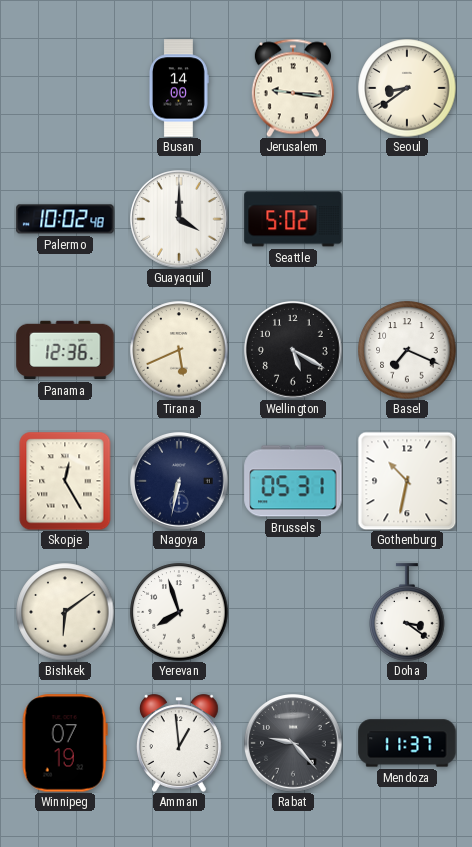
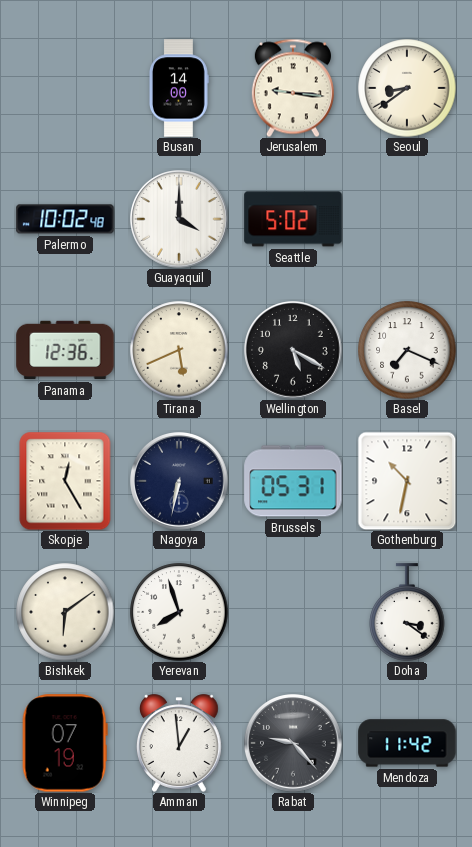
Mendoza: 11:37 -> 11:42
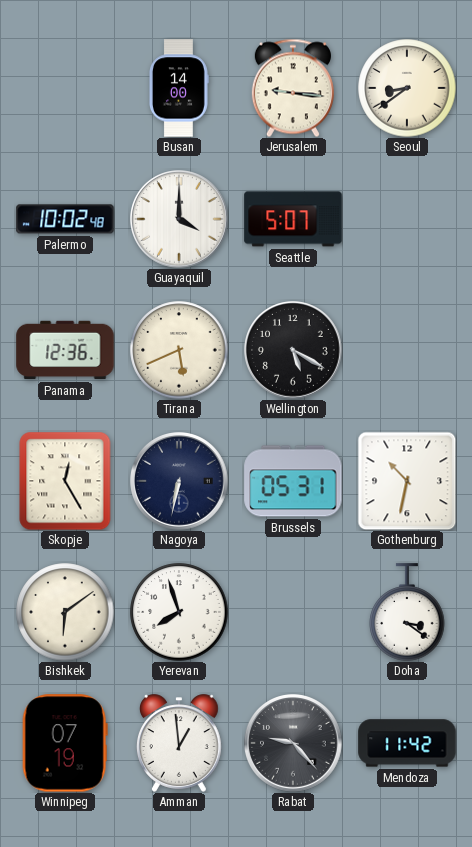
Seattle: 5:02 -> 5:07
Basel: 7:19 -> none
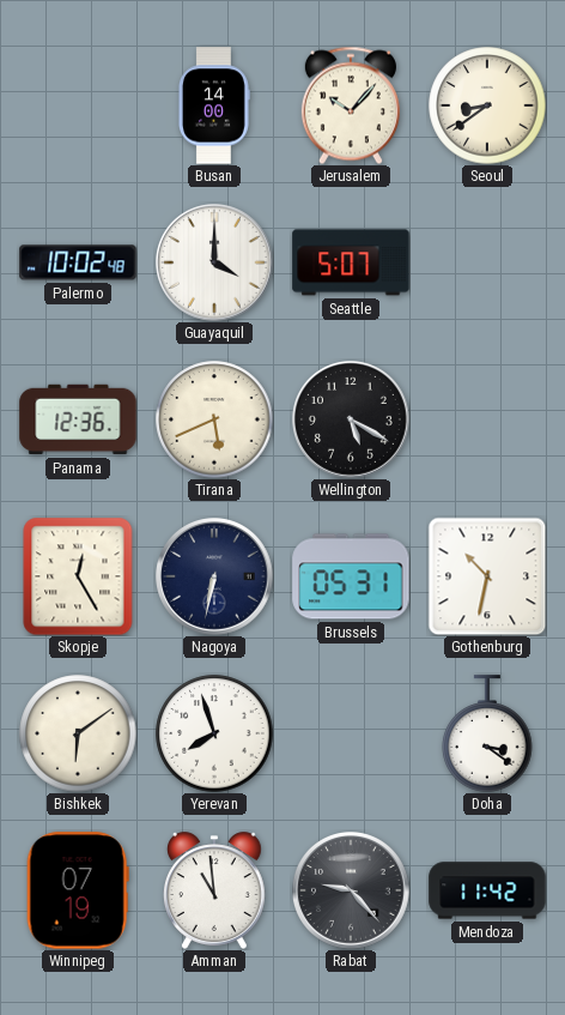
Jerusalem: 9:16 -> 10:07
Amman: 12:59 -> 10:59
